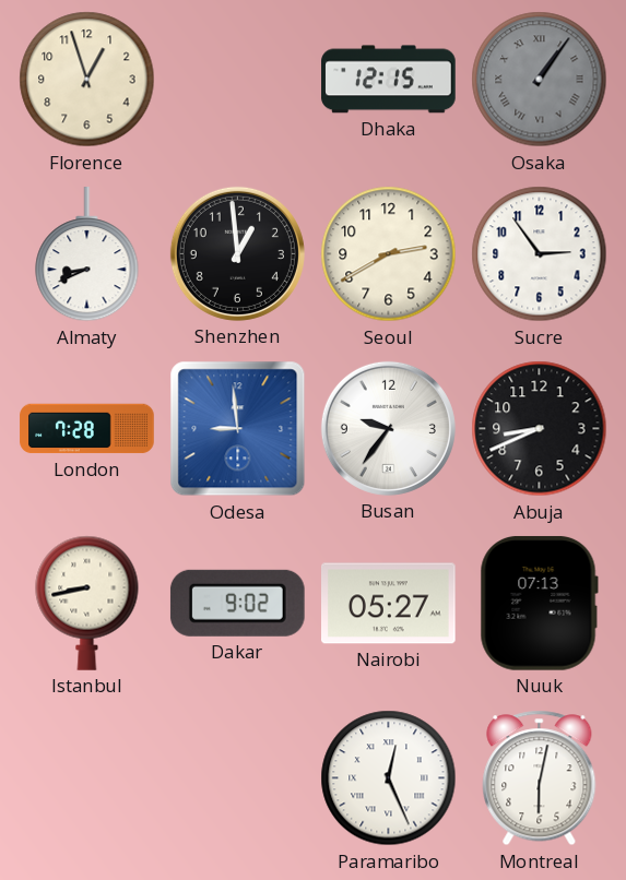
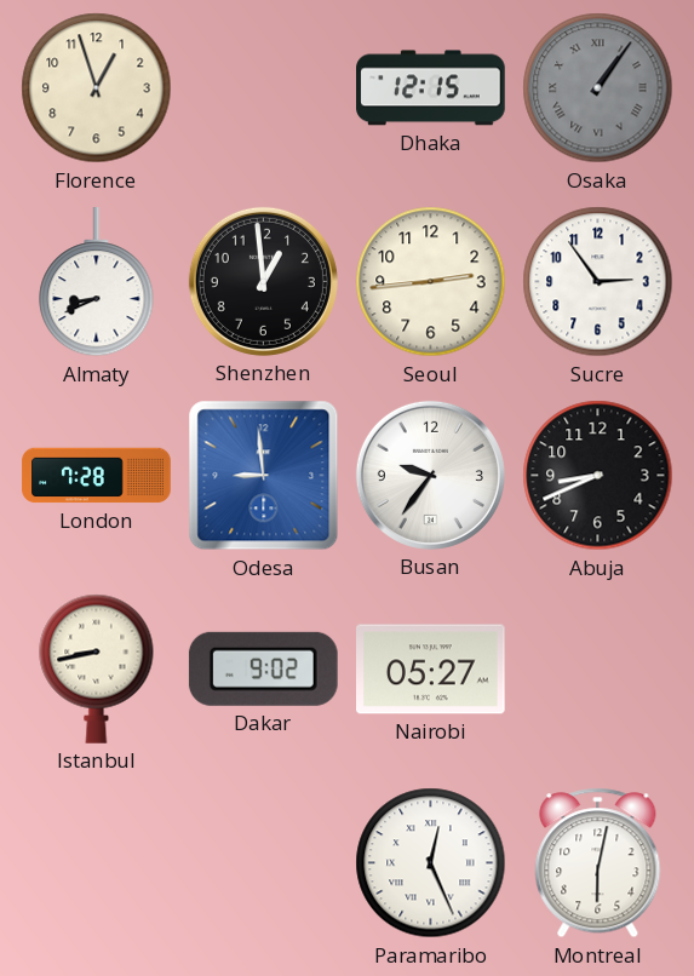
Seoul: 2:40 -> 2:44
Nuuk: 07:13 -> none
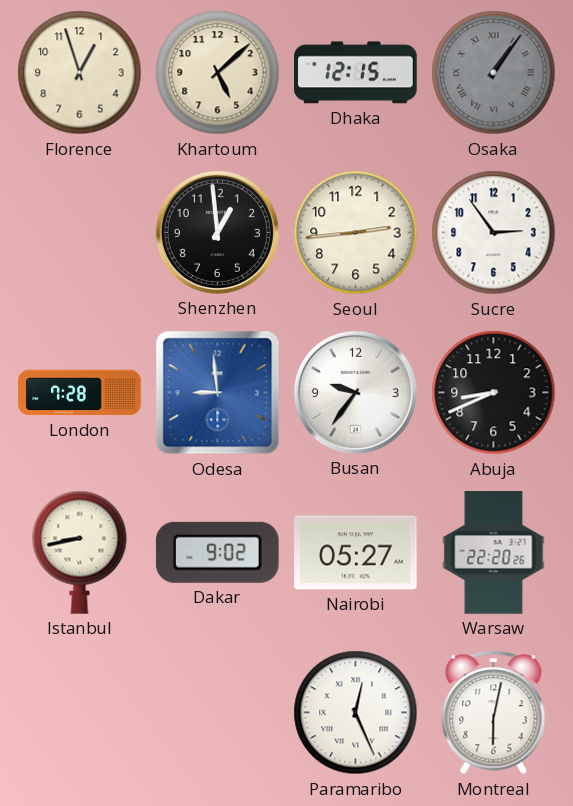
Khartoum: none -> 5:08
Almaty: 8:41 -> none
Warsaw: none -> 22:20
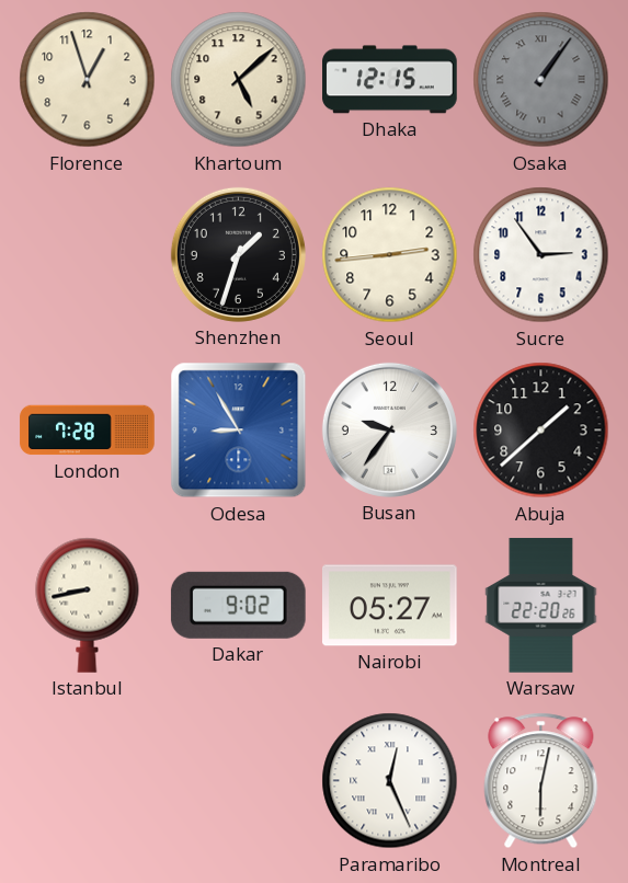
Shenzhen: 12:59 -> 1:33
Odesa: 8:59 -> 8:55
Abuja: 8:41 -> 1:38
